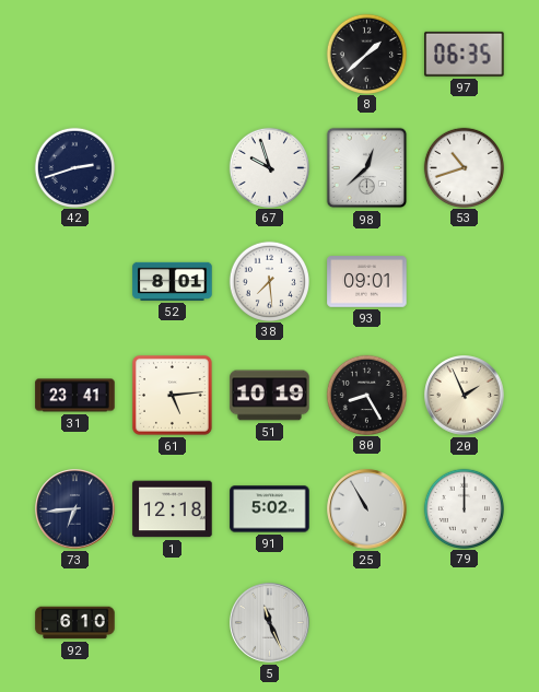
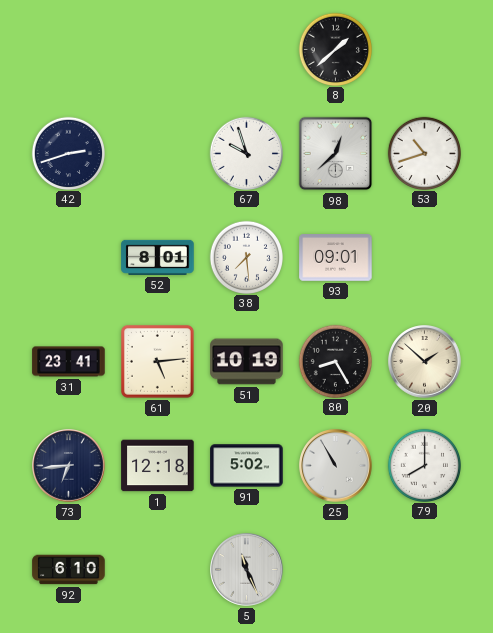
97: 06:35 -> none
20: 1:56 -> 1:52
79: 12:00 -> 8:00
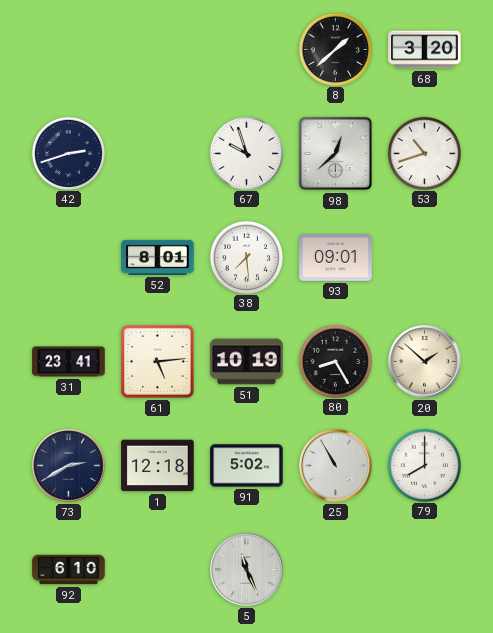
68: none -> 3:20
73: 6:44 -> 2:40
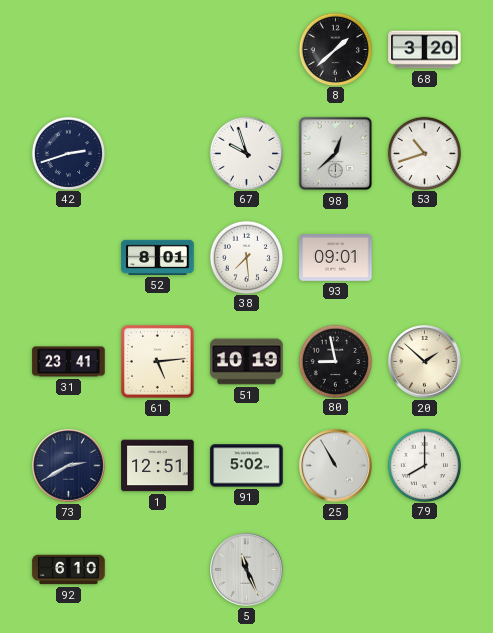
80: 8:25 -> 8:58
1: 12:18 -> 12:51
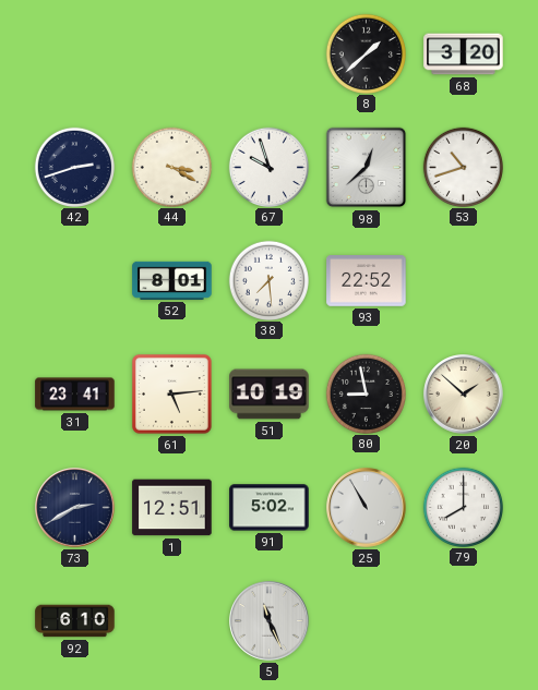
44: none -> 3:20
93: 09:01 -> 22:52
